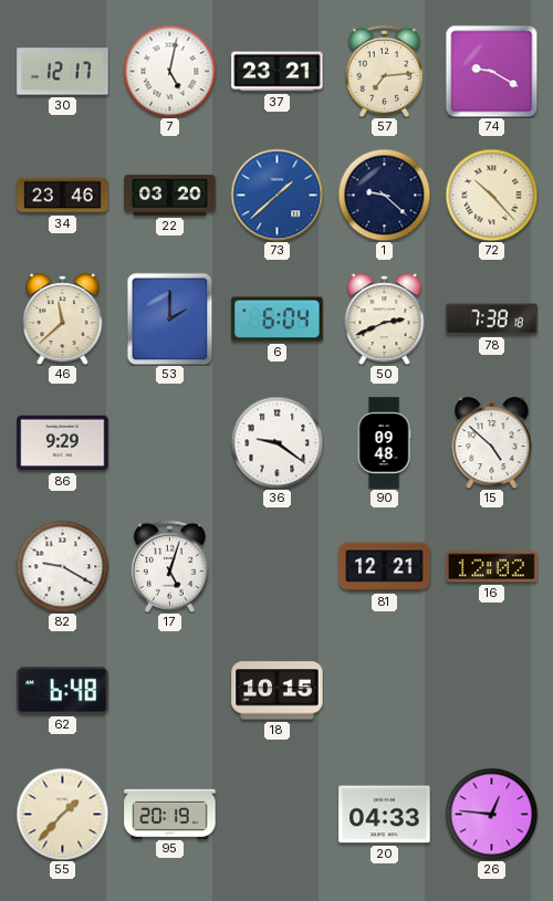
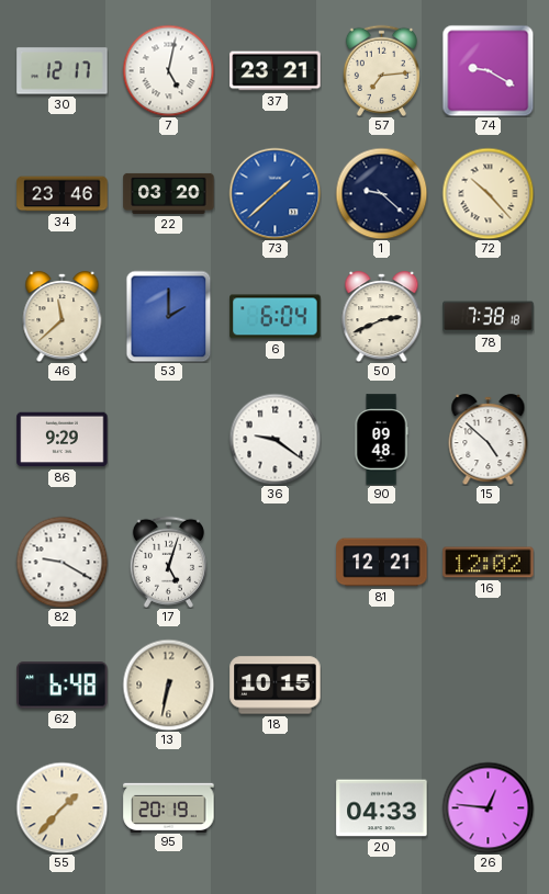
13: none -> 6:32
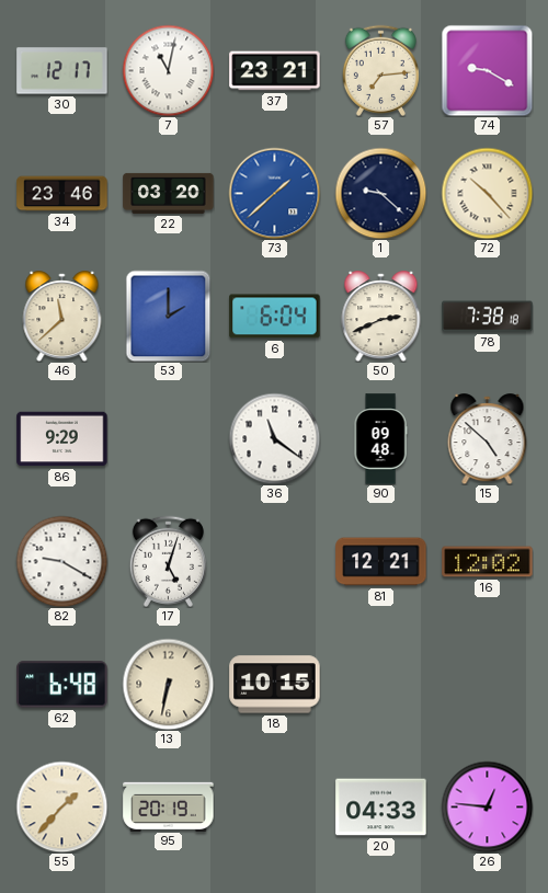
7: 5:02 -> 11:02
36: 9:21 -> 11:21
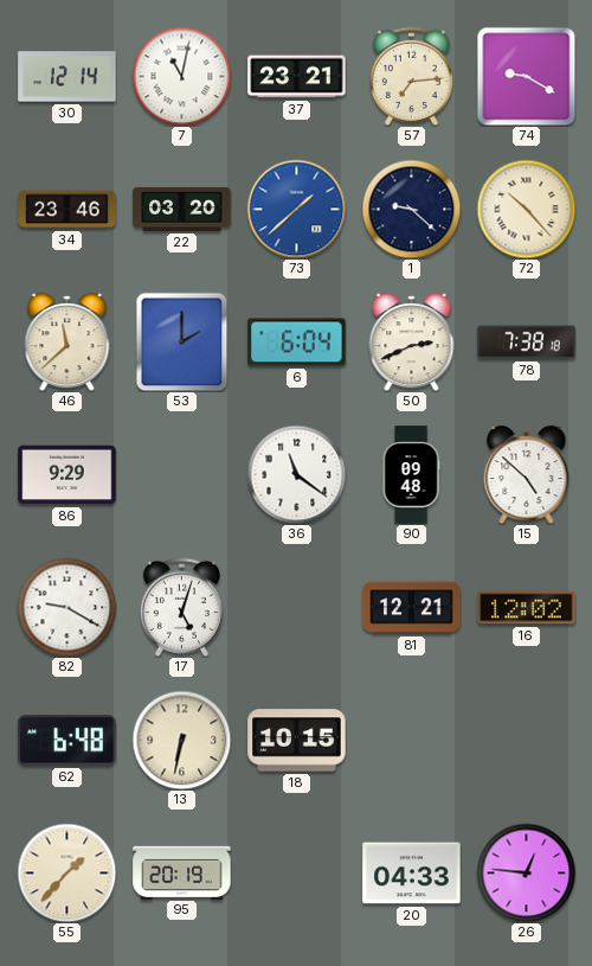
30: 12:17 -> 12:14
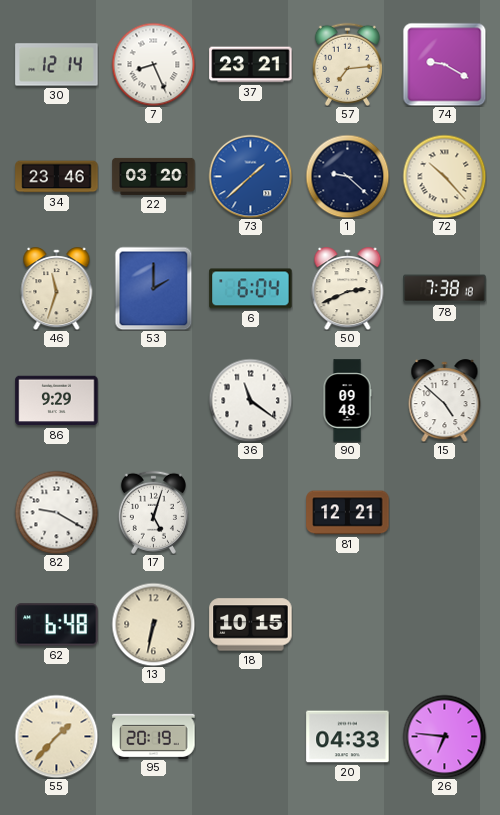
7: 11:02 -> 8:26
46: 11:38 -> 11:33
16: 12:02 -> none
26: 12:46 -> 6:46
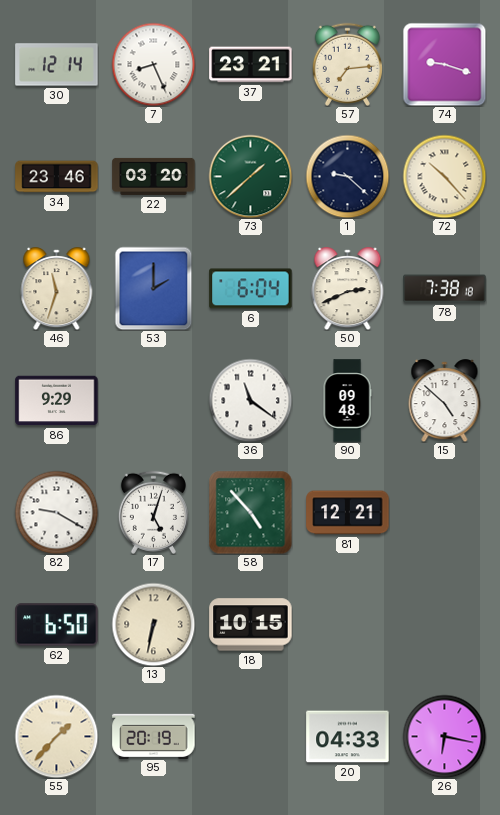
74: 9:20 -> 9:18
73 dial: blue -> green
58: none -> 4:53
62: 6:48 -> 6:50
26: 6:46 -> 6:17
